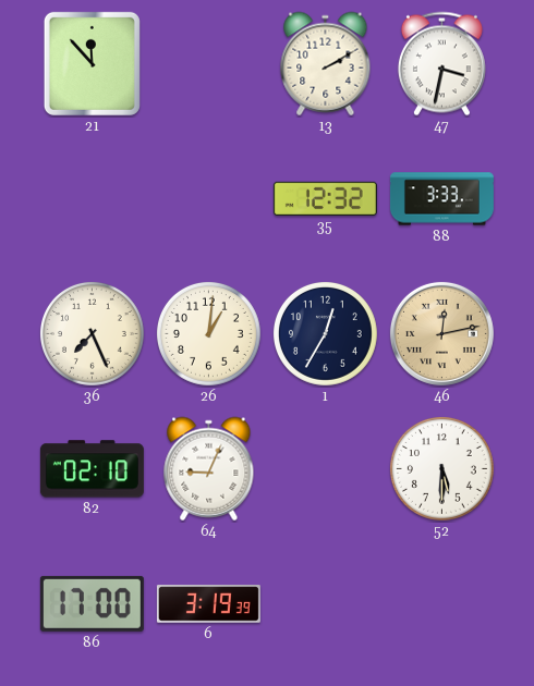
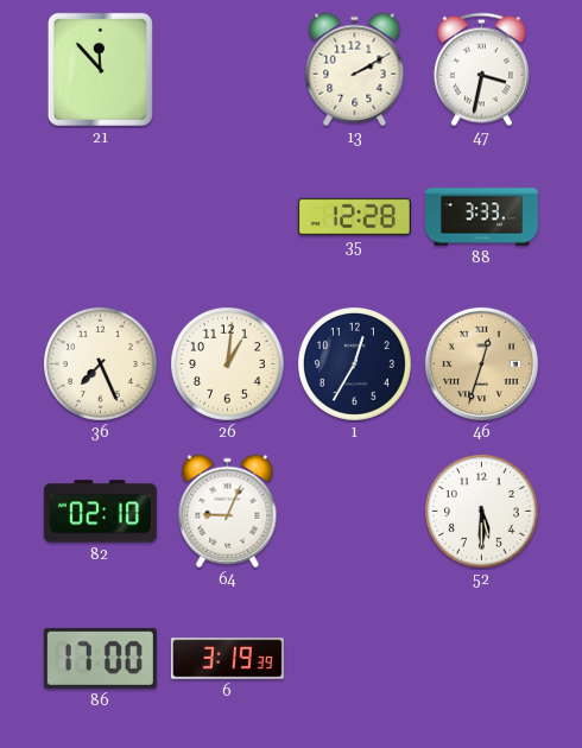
35: 12:32 -> 12:28
46: 12:13 -> 12:33
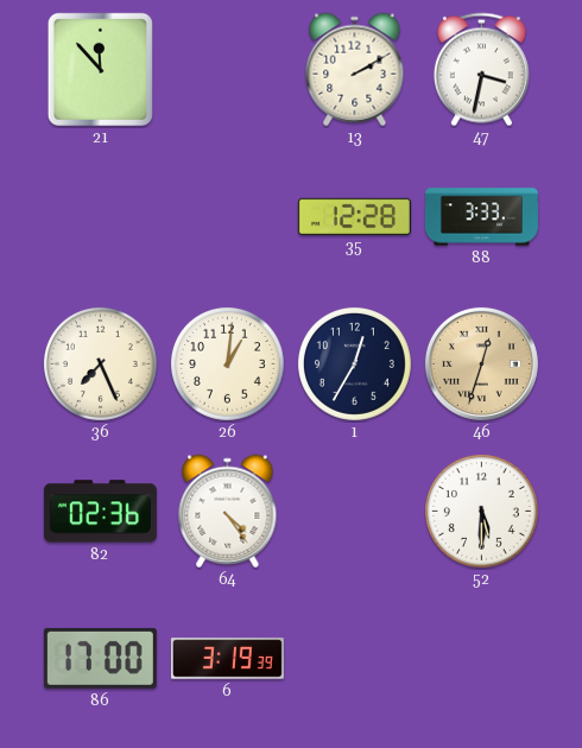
82: 02:10 -> 02:36
64: 9:04 -> 4:24
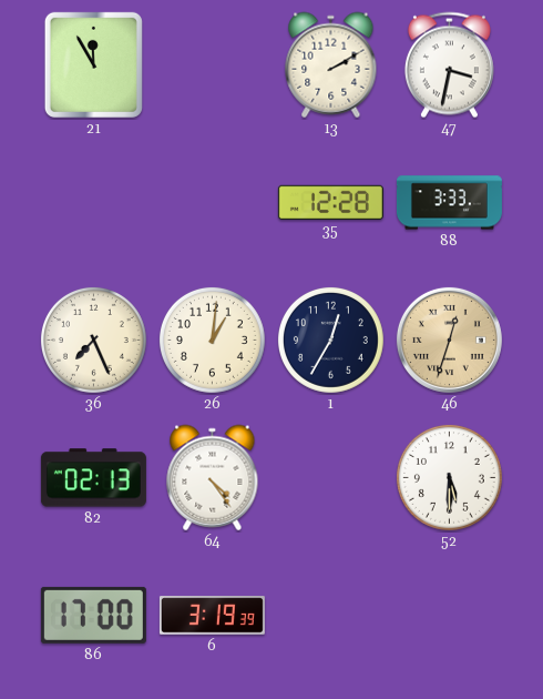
21: 11:53 -> 11:55
82: 02:36 -> 02:13
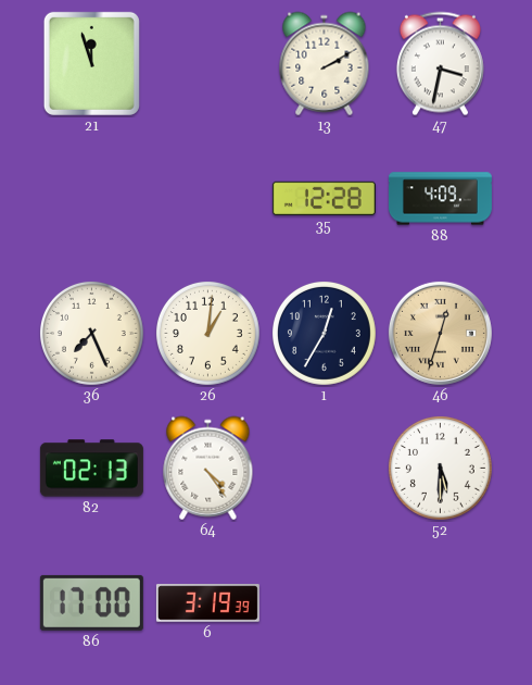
21: 11:55 -> 11:57
88: 3:33 -> 4:09
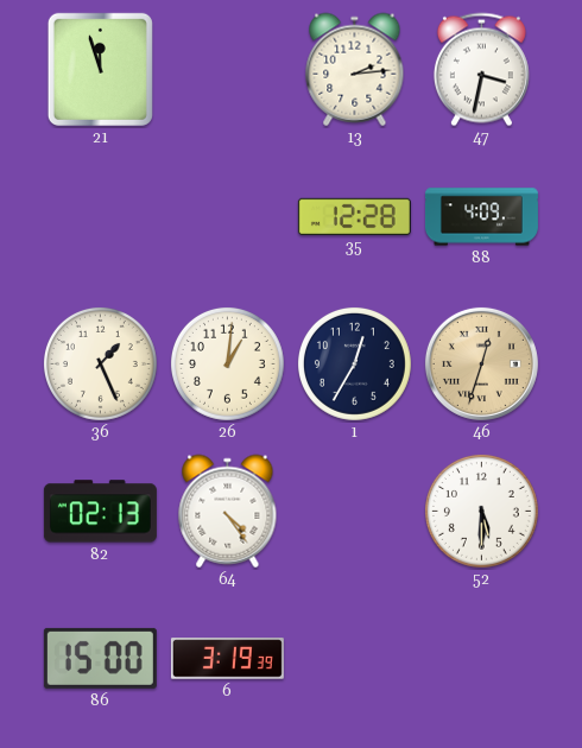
13: 2:10 -> 2:14
36: 7:26 -> 1:26
86: 17:00 -> 15:00
